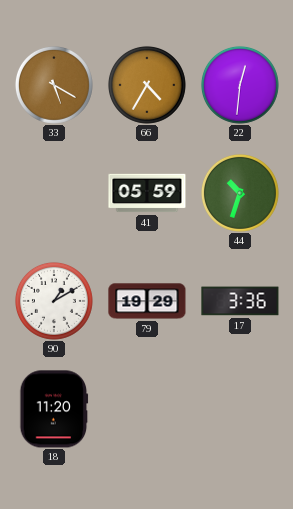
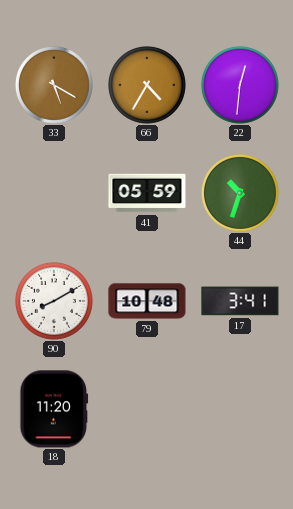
90: 1:10 -> 8:10
79: 19:29 -> 10:48
17: 3:36 -> 3:41
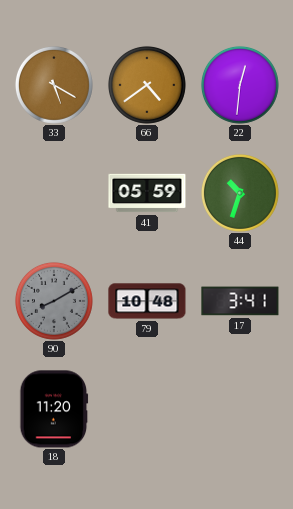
66: 4:35 -> 4:39
90 dial: white -> grey
